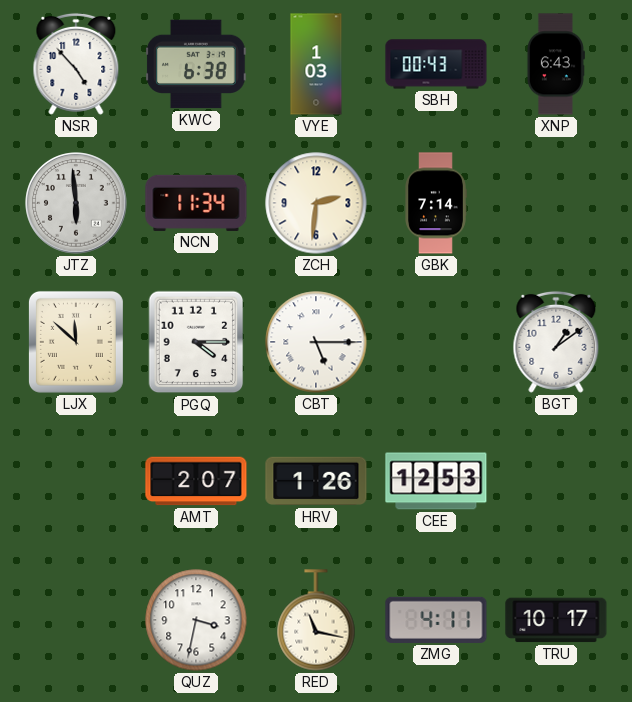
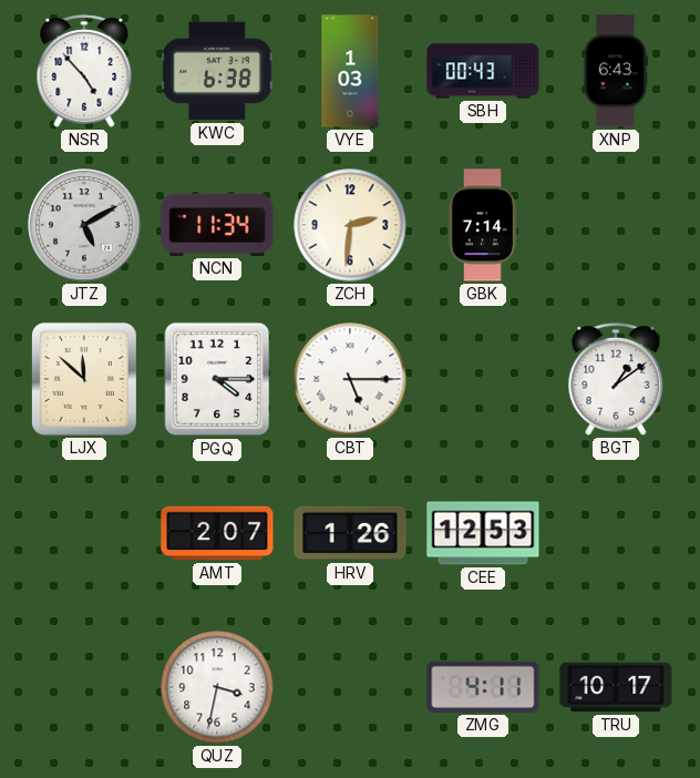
JTZ: 5:59 -> 5:10
RED: 11:17 -> none
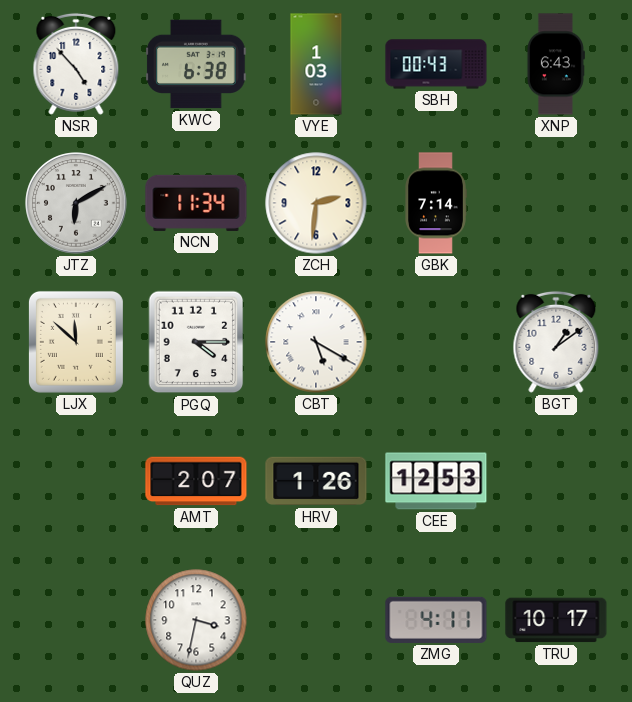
JTZ: 5:10 -> 6:10
CBT: 5:15 -> 5:20
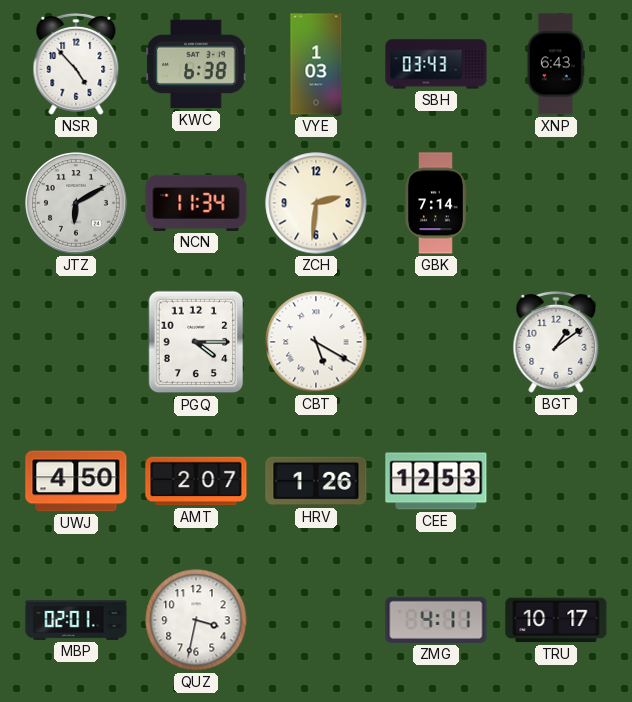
SBH: 00:43 -> 03:43
LJX: 11:52 -> none
UWJ: none -> 4:50
MBP: none -> 02:01
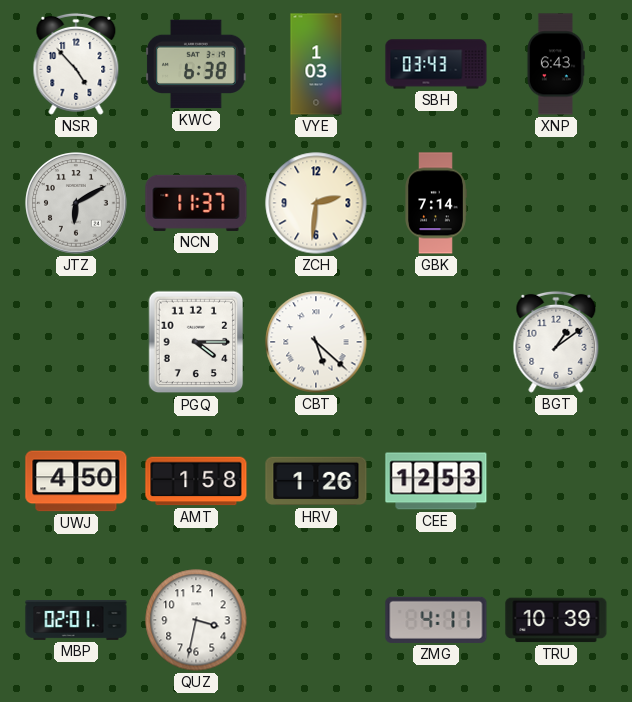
NCN: 11:34 -> 11:37
CBT: 5:20 -> 5:22
AMT: 2:07 -> 1:58
TRU: 10:17 -> 10:39
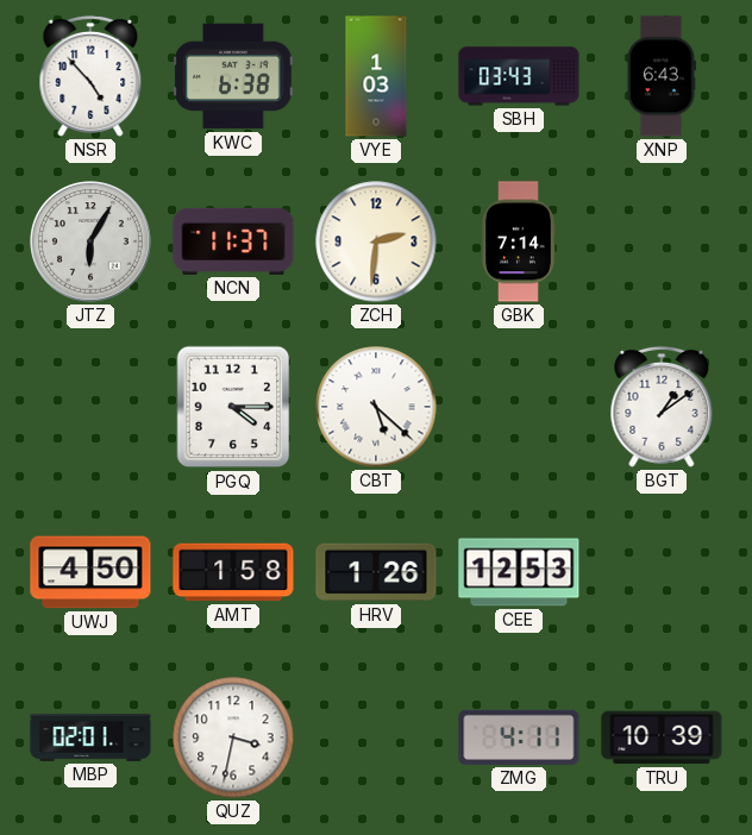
JTZ: 6:10 -> 6:05
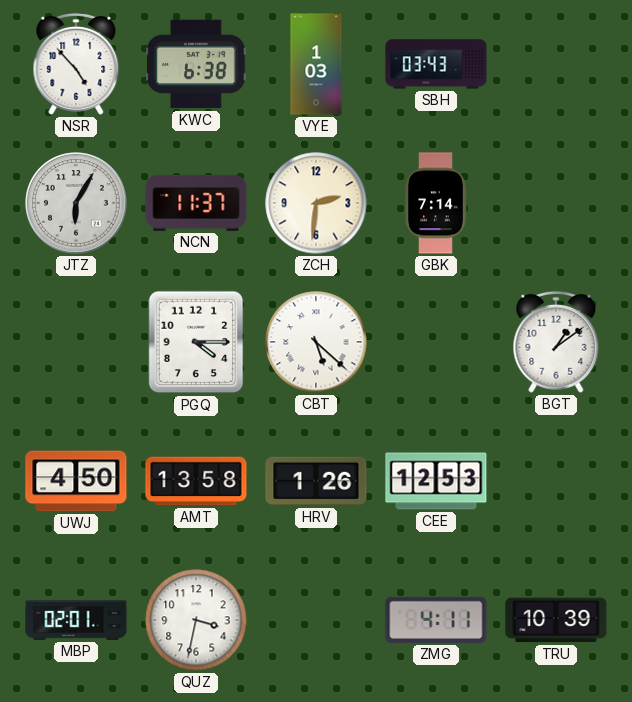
XNP: 6:43 -> none
AMT: 1:58 -> 13:58
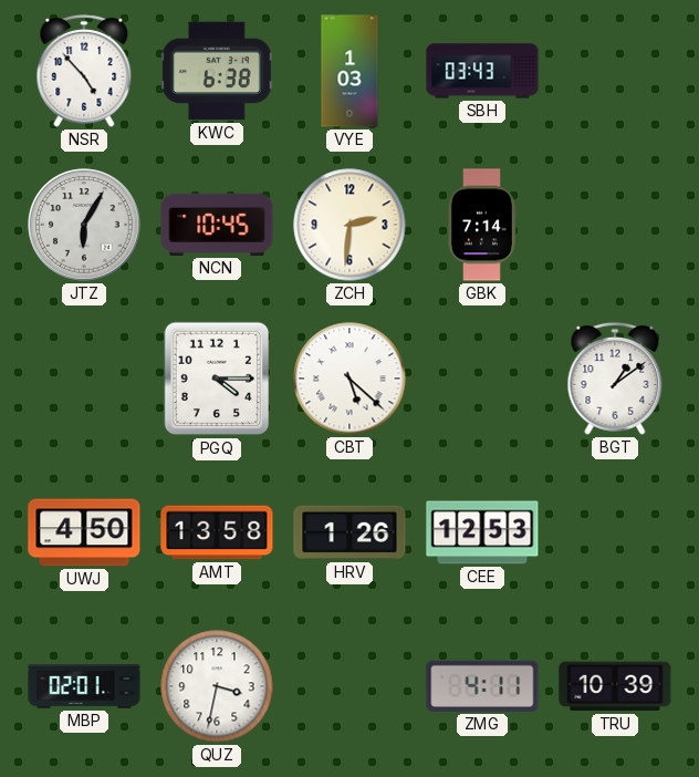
NCN: 11:37 -> 10:45
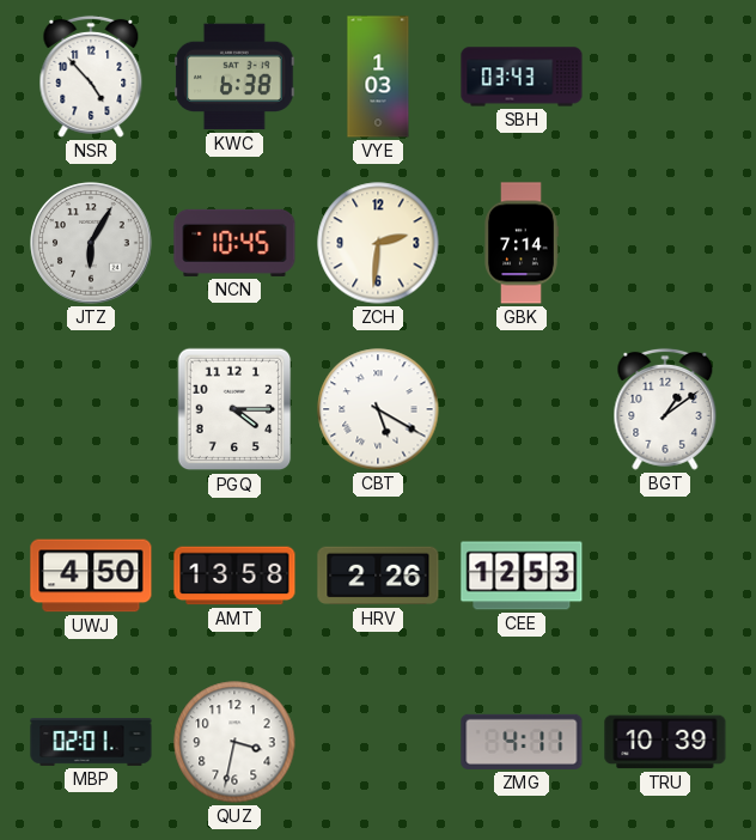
CBT: 5:22 -> 5:20
HRV: 1:26 -> 2:26
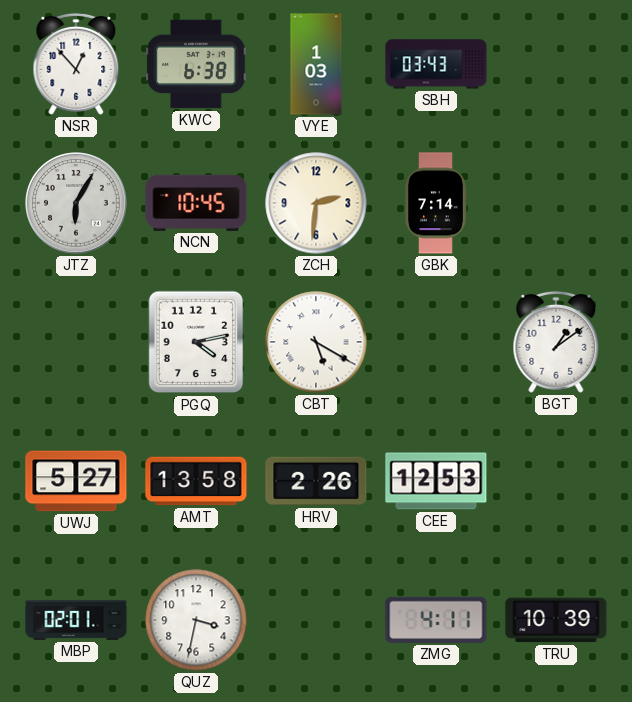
NSR: 4:53 -> 12:53
PGQ: 4:15 -> 4:13
UWJ: 4:50 -> 5:27
